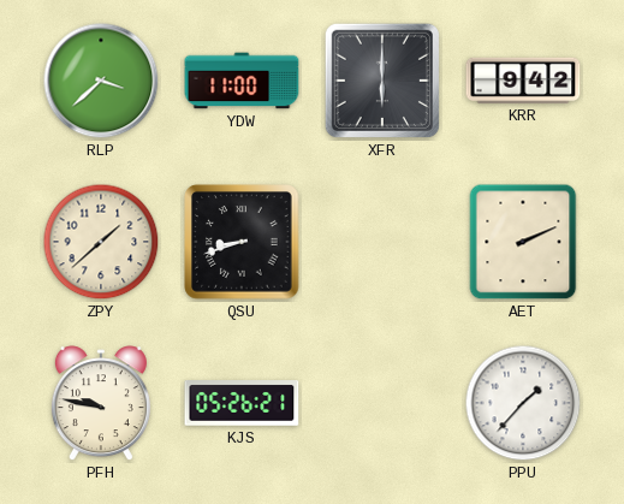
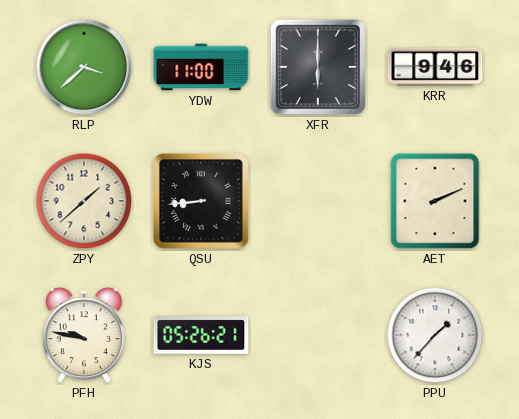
KRR: 9:42 -> 9:46
QSU: 8:42 -> 8:44
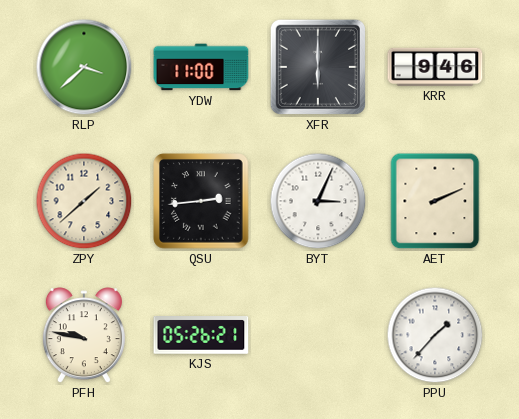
QSU: 8:44 -> 2:44
BYT: none -> 3:04
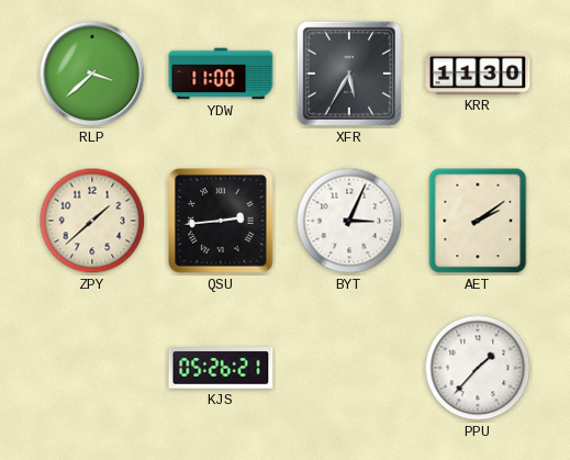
XFR: 6:00 -> 5:35
KRR: 9:46 -> 11:30
AET: 2:11 -> 2:09
PFH: 9:47 -> none
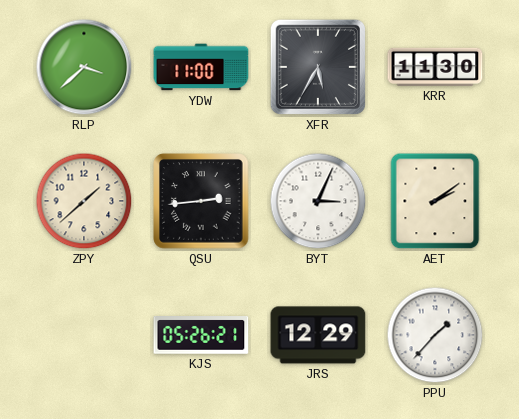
JRS: none -> 12:29
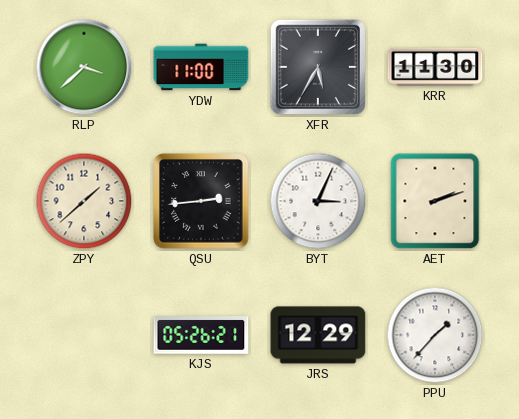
AET: 2:09 -> 2:12
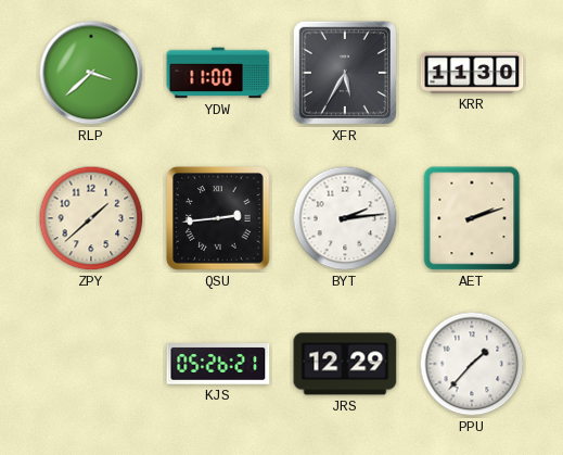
BYT: 3:04 -> 2:14
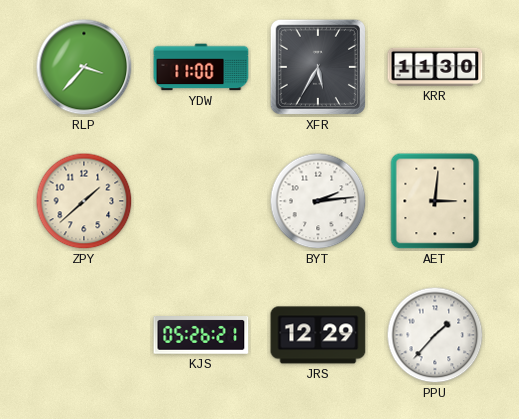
RLP: 3:38 -> 3:37
QSU: 2:44 -> none
AET: 2:12 -> 3:01
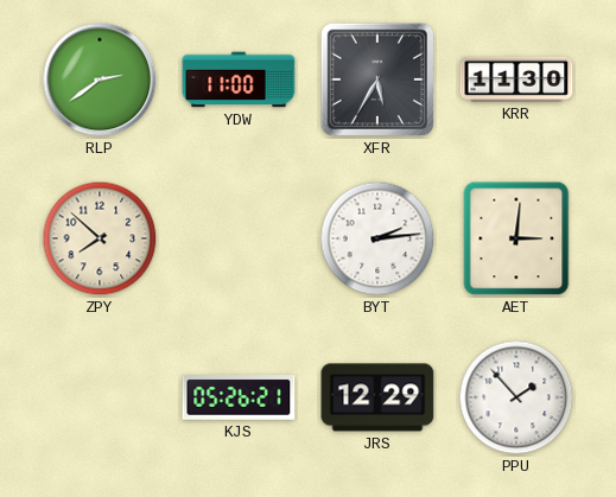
RLP: 3:37 -> 2:39
ZPY: 1:38 -> 7:52
PPU: 1:37 -> 1:53
